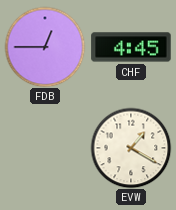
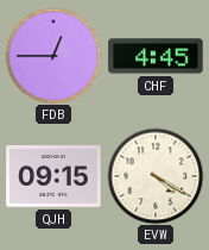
QJH: none -> 09:15
EVW: 1:20 -> 4:20
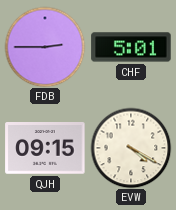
FDB: 12:45 -> 2:45
CHF: 4:45 -> 5:01
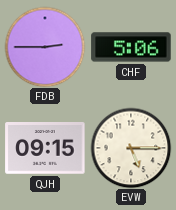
CHF: 5:01 -> 5:06
EVW: 4:20 -> 5:15
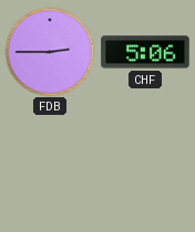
QJH: 09:15 -> none
EVW: 5:15 -> none
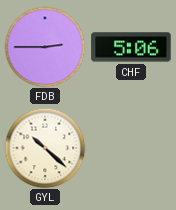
GYL: none -> 10:22
